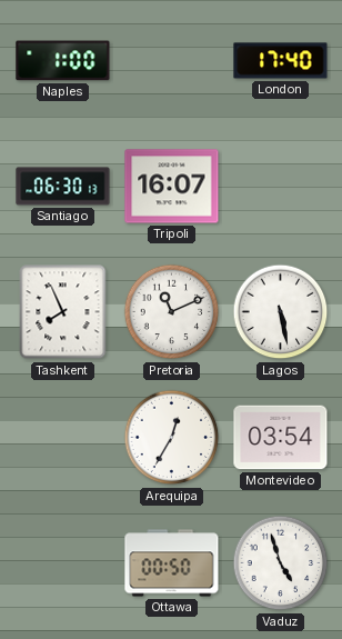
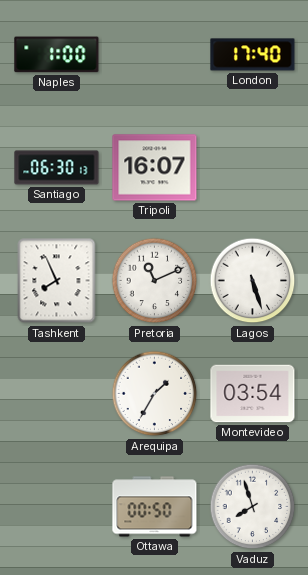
Lagos: 5:28 -> 5:27
Arequipa: 12:35 -> 1:35
Vaduz: 4:57 -> 7:57
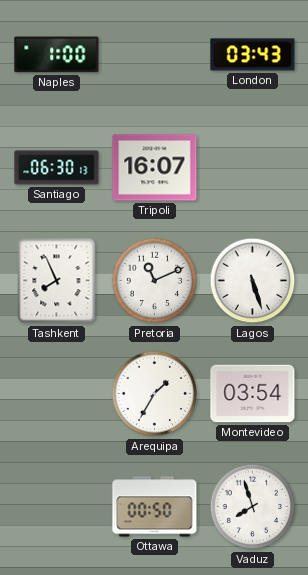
London: 17:40 -> 03:43
